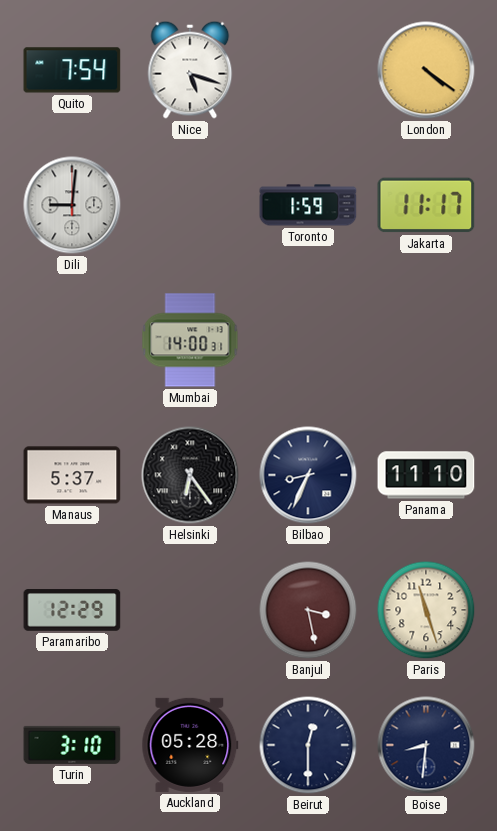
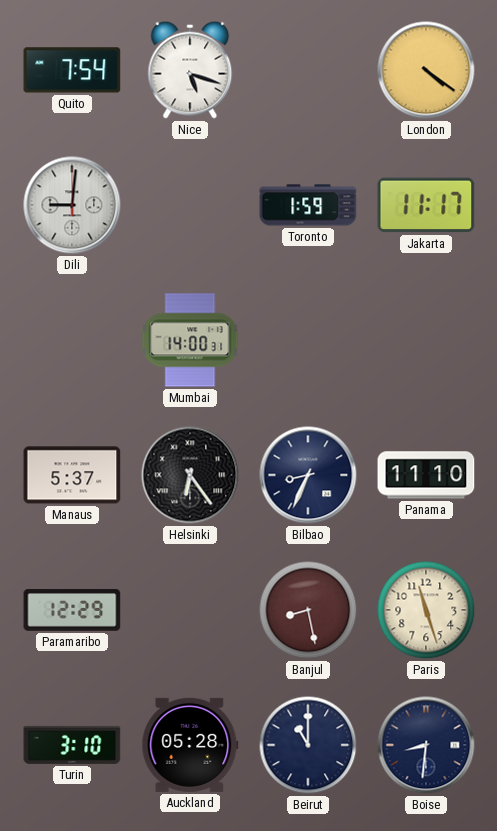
Banjul: 3:28 -> 8:28
Beirut: 12:30 -> 11:00
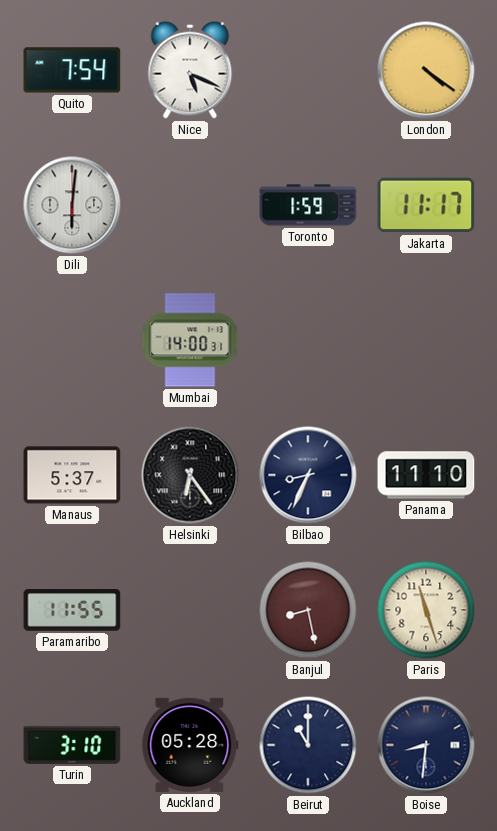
Nice: 5:18 -> 5:19
Dili: 9:01 -> 6:01
Paramaribo: 12:29 -> 11:55
